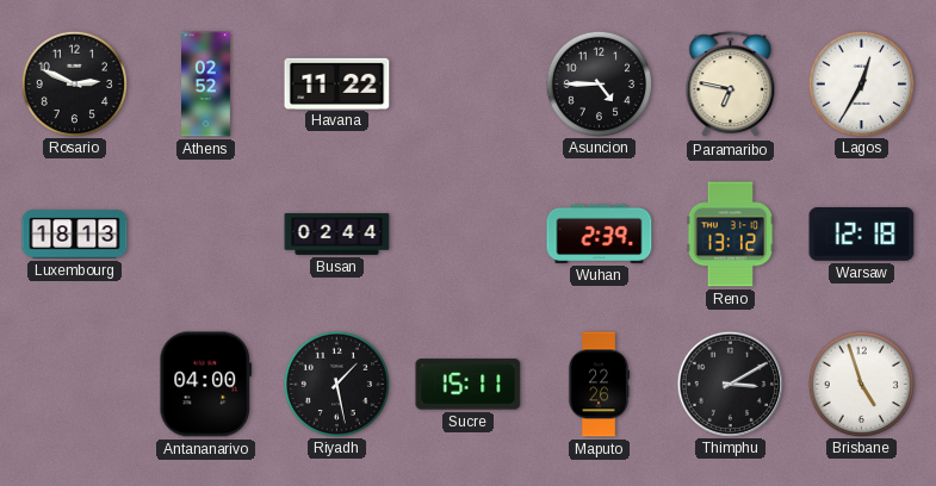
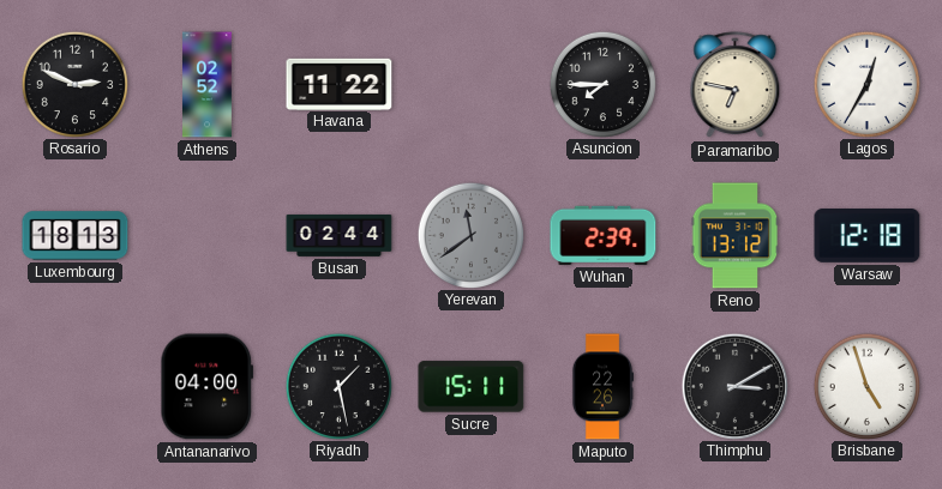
Asuncion: 4:45 -> 7:45
Yerevan: none -> 11:39
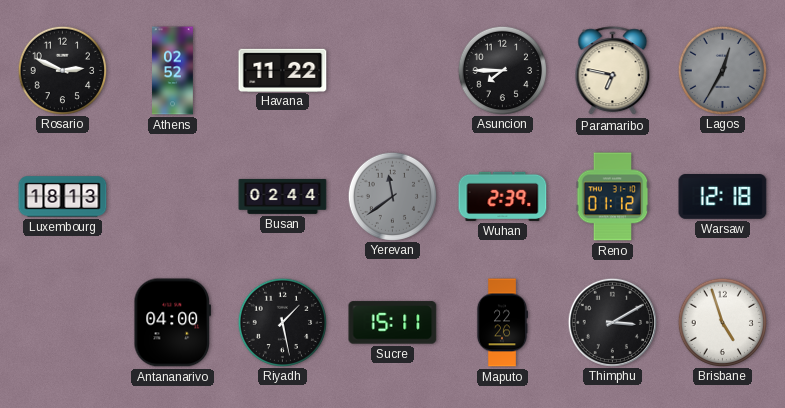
Lagos dial: white -> grey
Reno: 13:12 -> 01:12
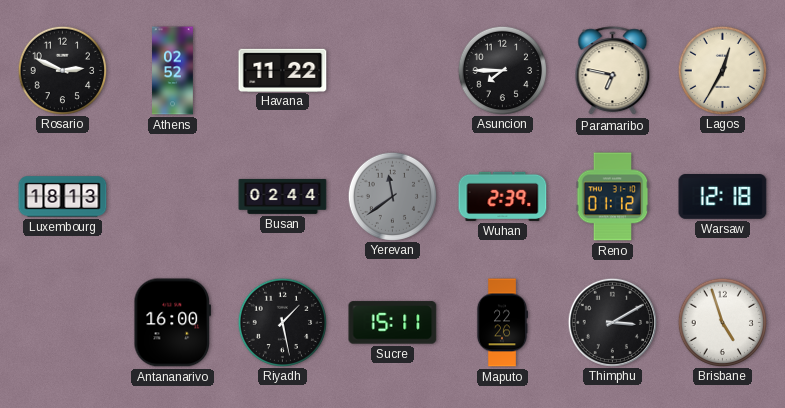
Lagos dial: grey -> cream
Antananarivo: 04:00 -> 16:00
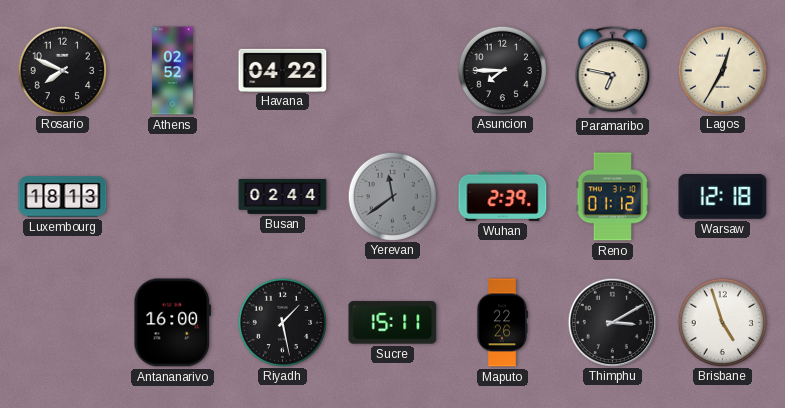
Rosario: 2:49 -> 7:49
Havana: 11:22 -> 04:22
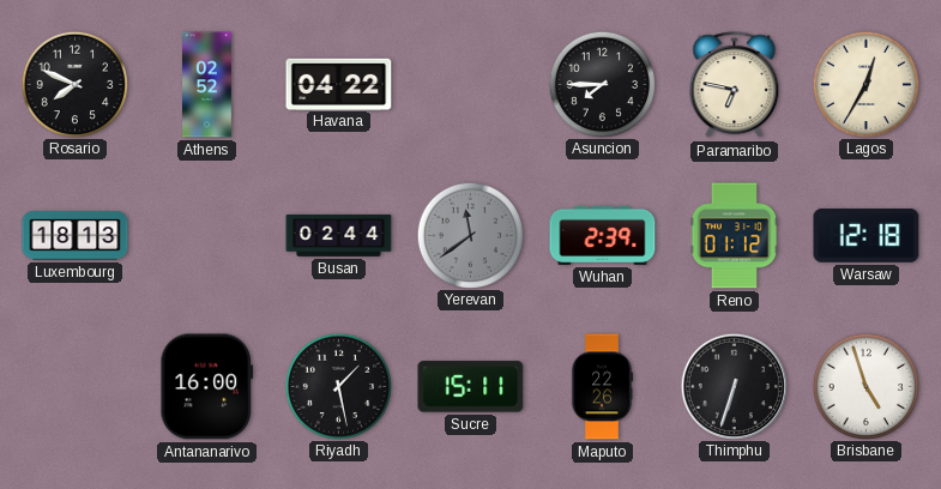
Thimphu: 3:10 -> 6:33
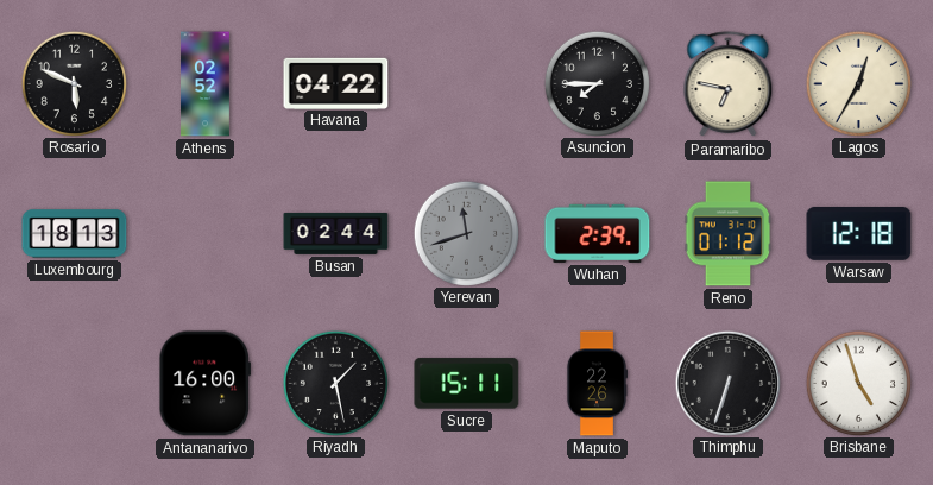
Rosario: 7:49 -> 5:49
Yerevan: 11:39 -> 11:42
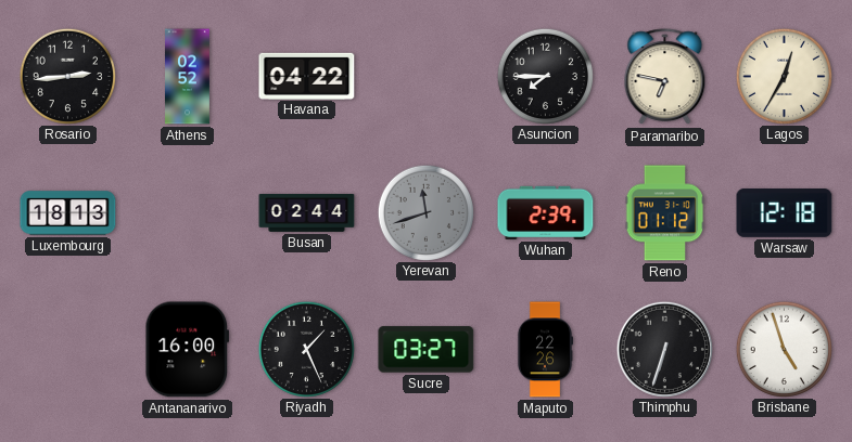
Rosario: 5:49 -> 2:44
Riyadh: 1:28 -> 1:26
Sucre: 15:11 -> 03:27
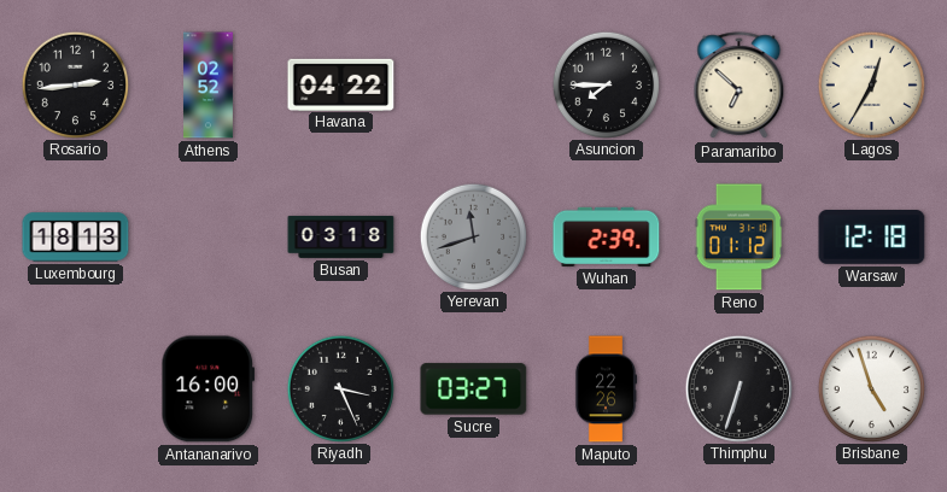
Paramaribo: 6:47 -> 6:52
Busan: 02:44 -> 03:18
Riyadh: 1:26 -> 3:26
